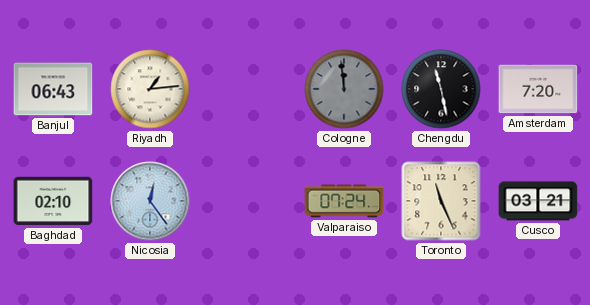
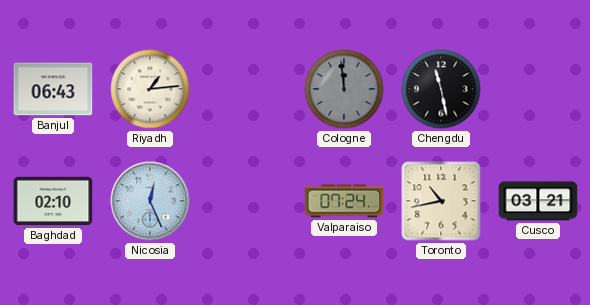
Amsterdam: 7:20 -> none
Nicosia: 12:24 -> 12:26
Toronto: 11:26 -> 10:43
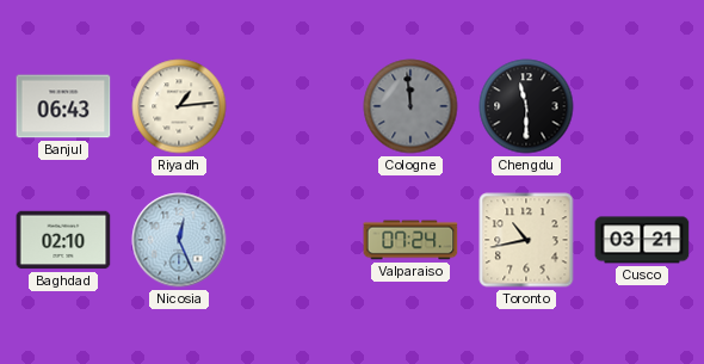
Chengdu: 11:28 -> 11:30
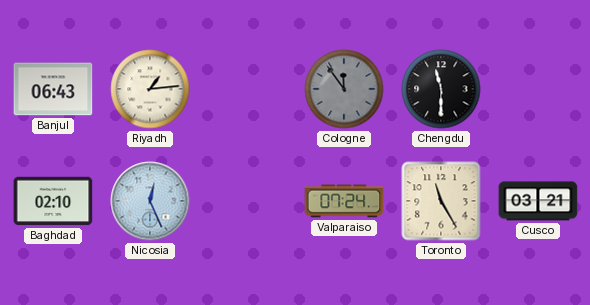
Cologne: 11:59 -> 11:54
Toronto: 10:43 -> 11:25
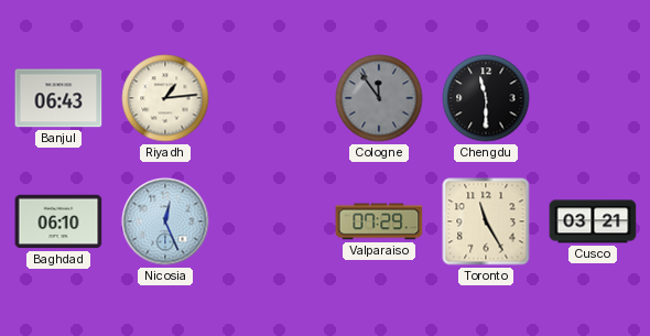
Baghdad: 02:10 -> 06:10
Valparaiso: 07:24 -> 07:29
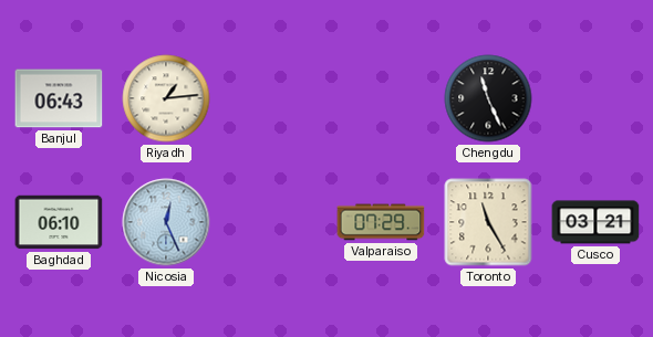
Cologne: 11:54 -> none
Chengdu: 11:30 -> 11:26
